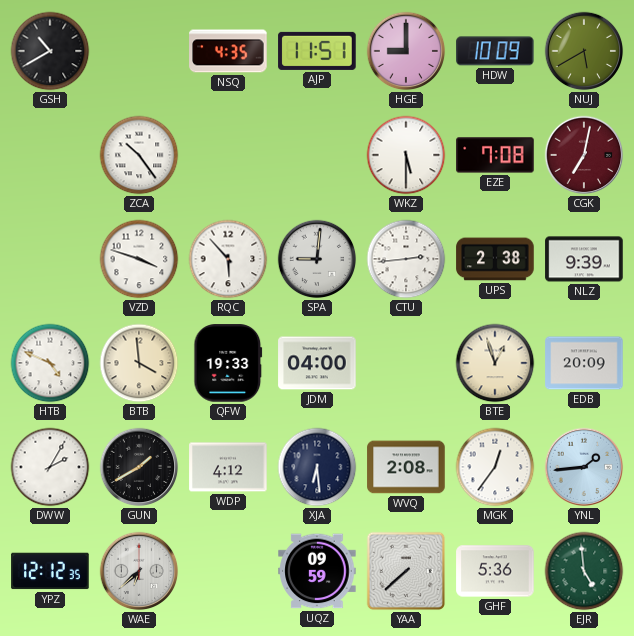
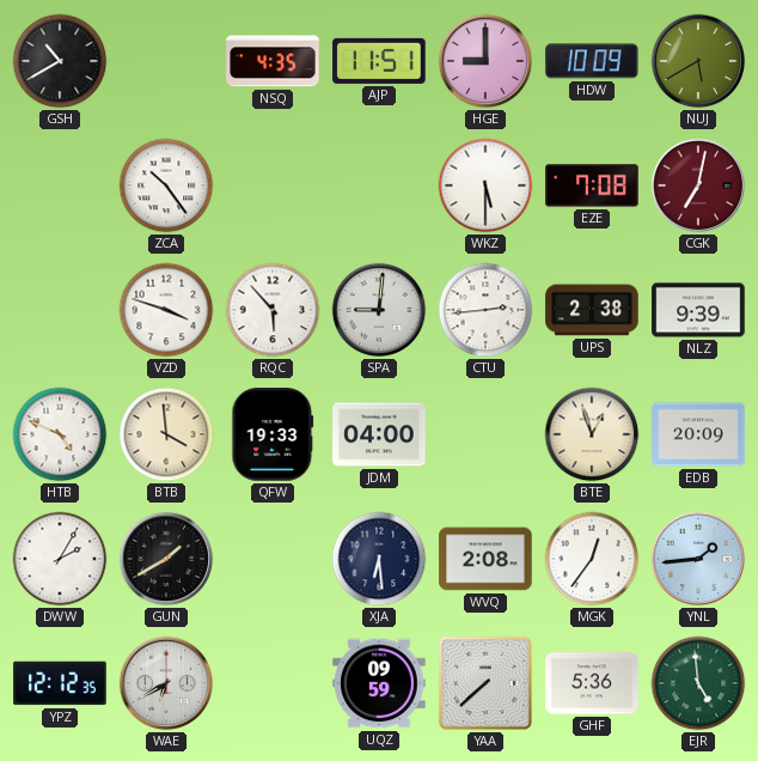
WDP: 4:12 -> none
WAE: 6:38 -> 6:40
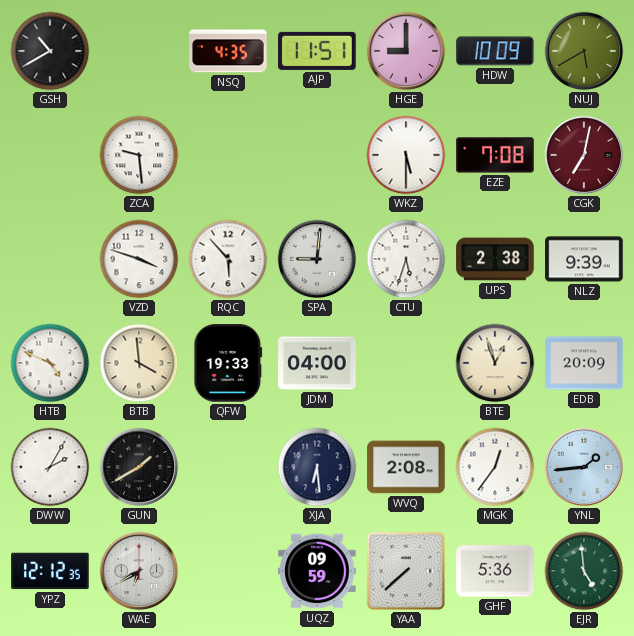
ZCA: 10:24 -> 9:29
CTU: 2:44 -> 5:33
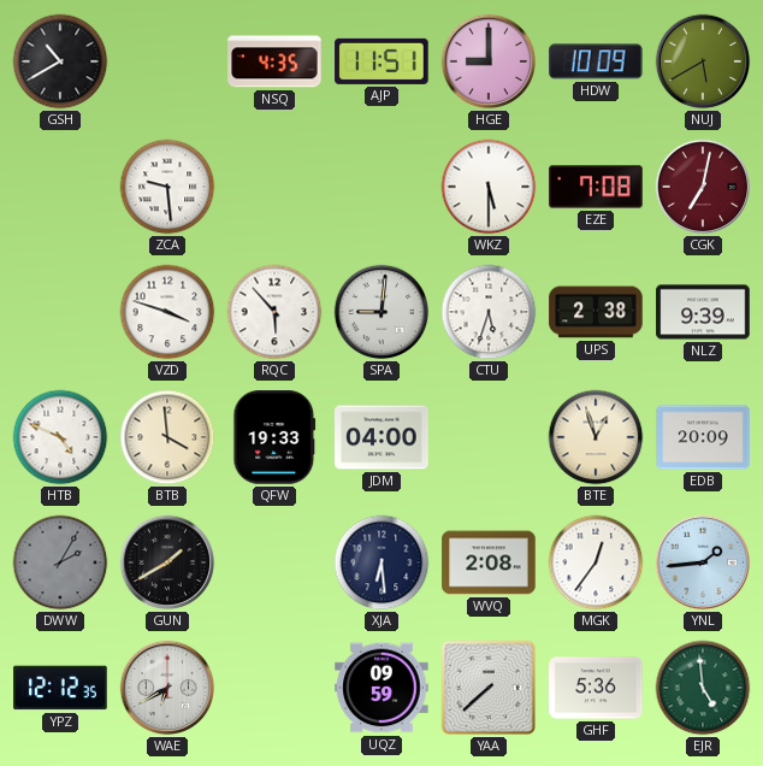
DWW dial: white -> grey
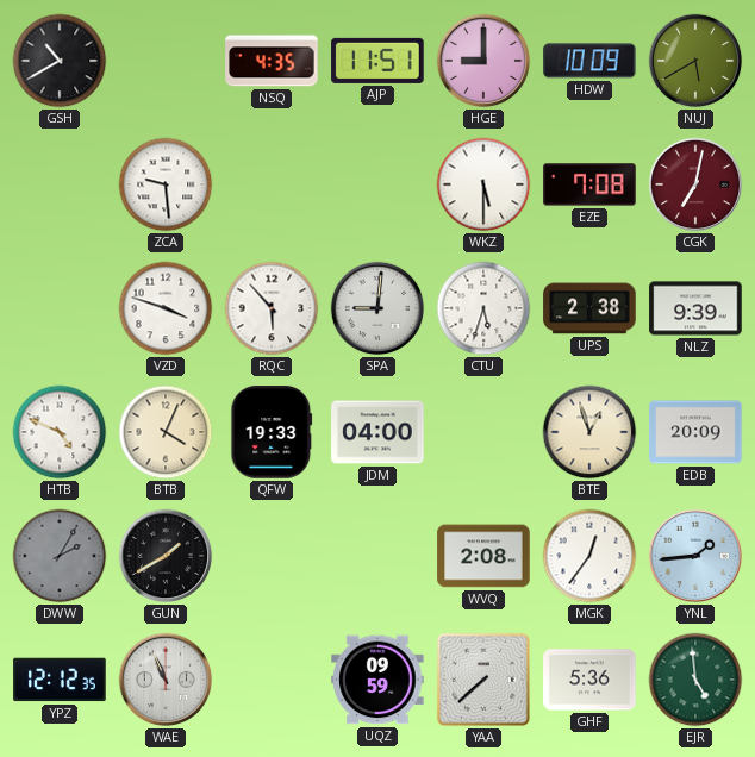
BTB: 3:59 -> 4:04
XJA: 6:29 -> none
WAE: 6:40 -> 10:56
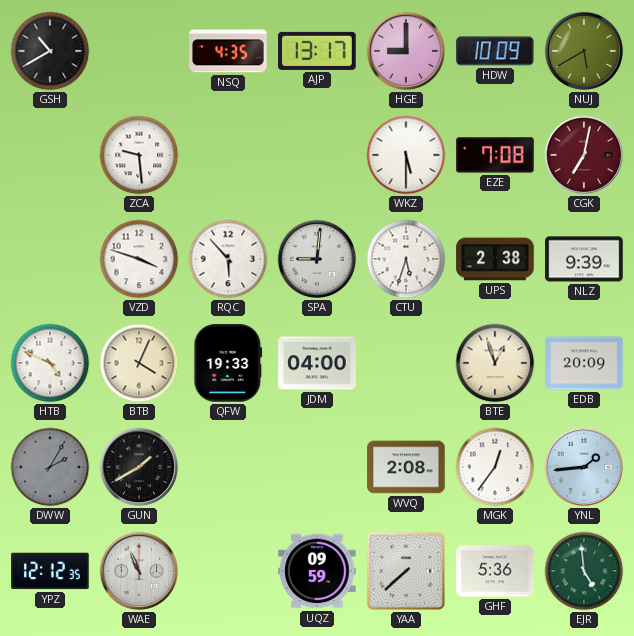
AJP: 11:51 -> 13:17
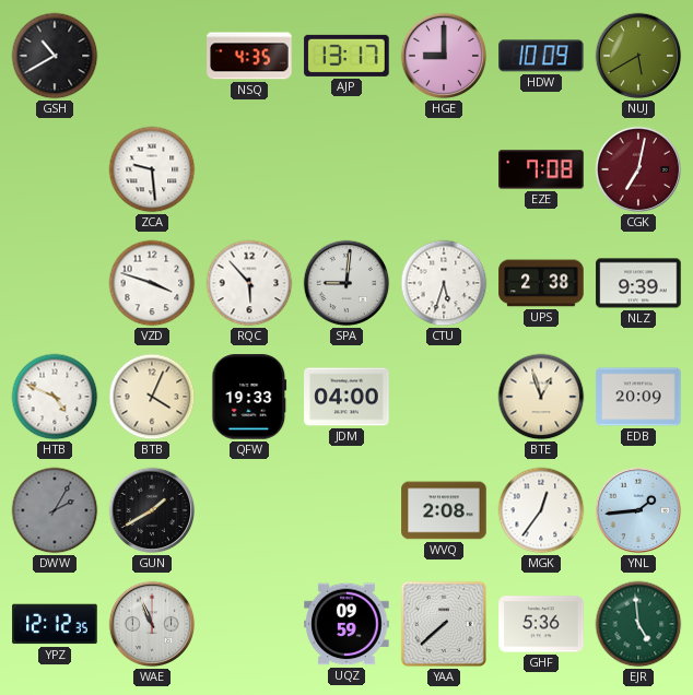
WKZ: 5:30 -> none
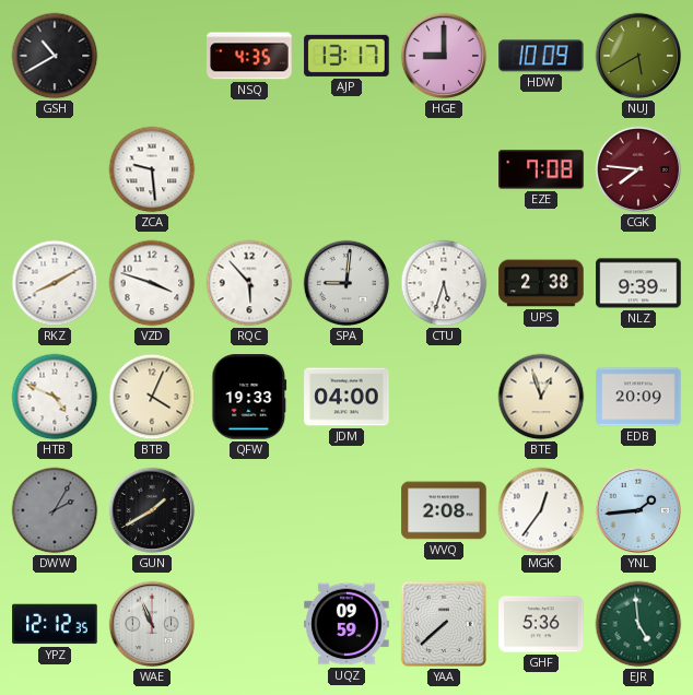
CGK: 7:02 -> 7:46
RKZ: none -> 8:10
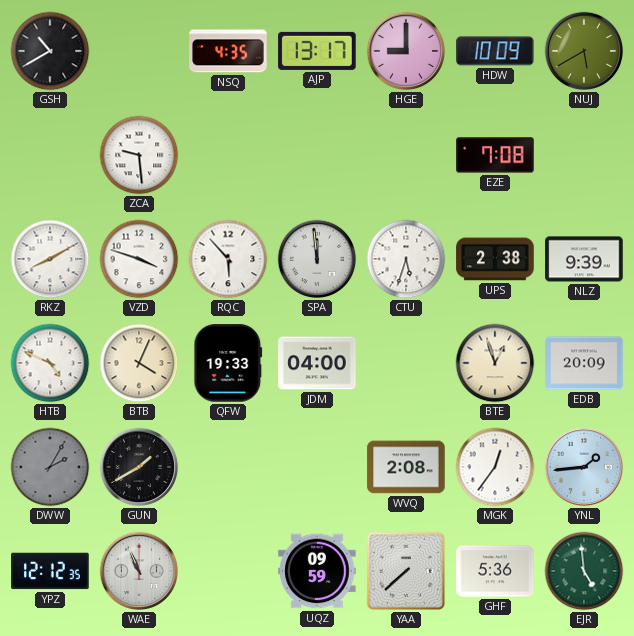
CGK: 7:46 -> none
SPA: 9:01 -> 11:59
